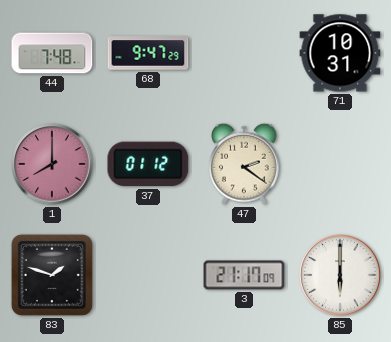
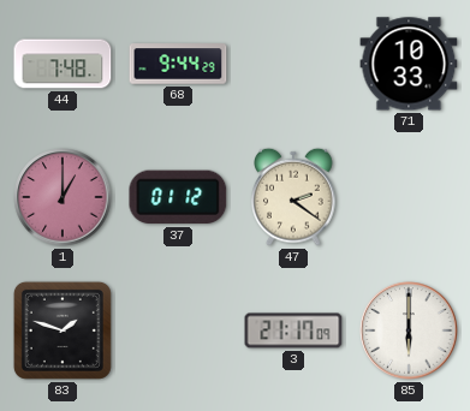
68: 9:47 -> 9:44
71: 10:31 -> 10:33
1: 8:00 -> 1:00
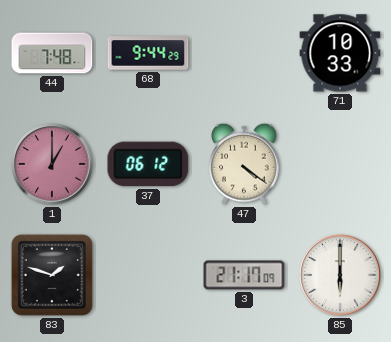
37: 01:12 -> 06:12
47: 2:21 -> 4:21
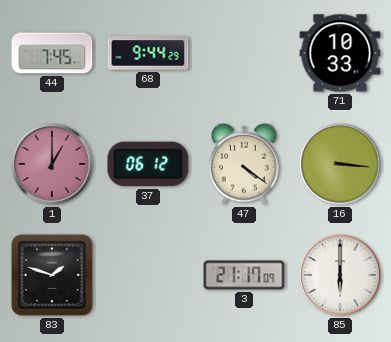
44: 7:48 -> 7:45
16: none -> 3:16
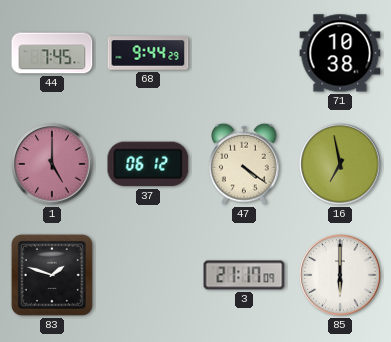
71: 10:33 -> 10:38
1: 1:00 -> 5:00
16: 3:16 -> 6:58
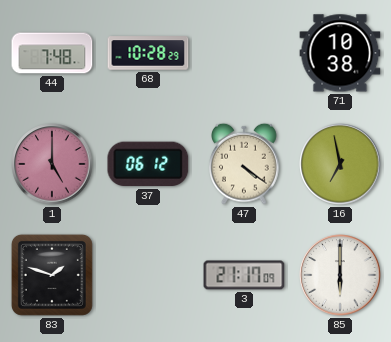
44: 7:45 -> 7:48
68: 9:44 -> 10:28
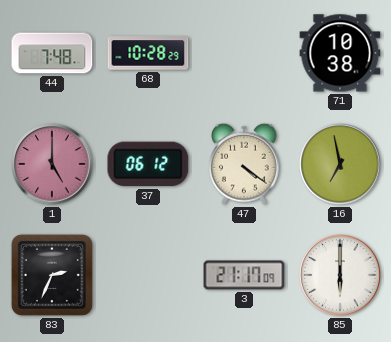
83: 1:48 -> 2:34
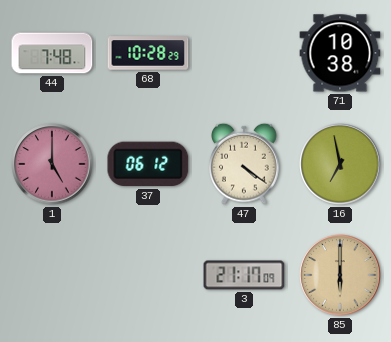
83: 2:34 -> none
85 dial: white -> champagne
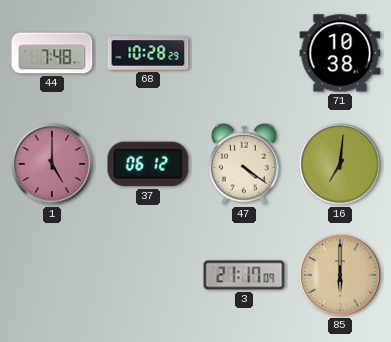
16: 6:58 -> 7:01
